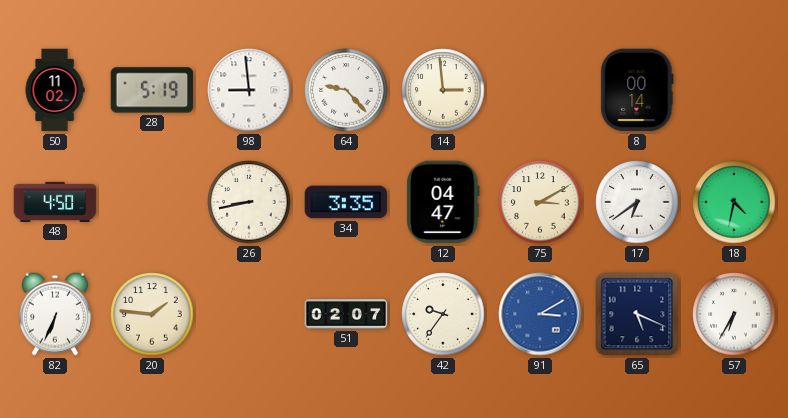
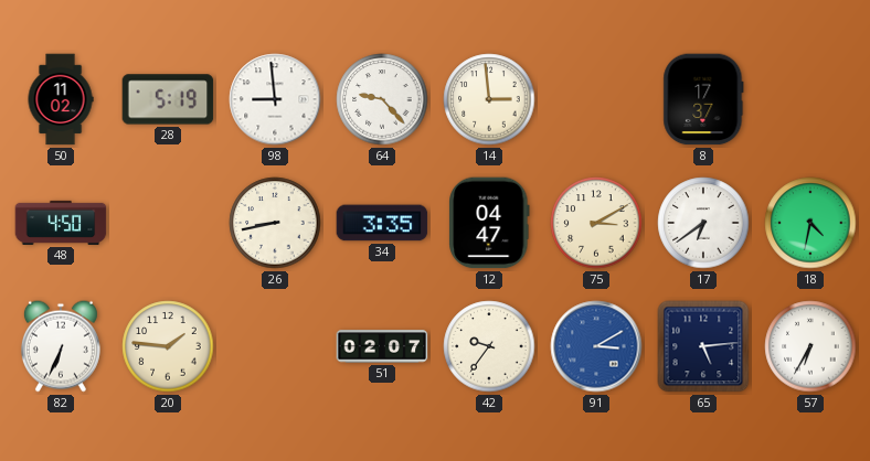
8: 00:14 -> 17:37
65: 5:19 -> 5:14
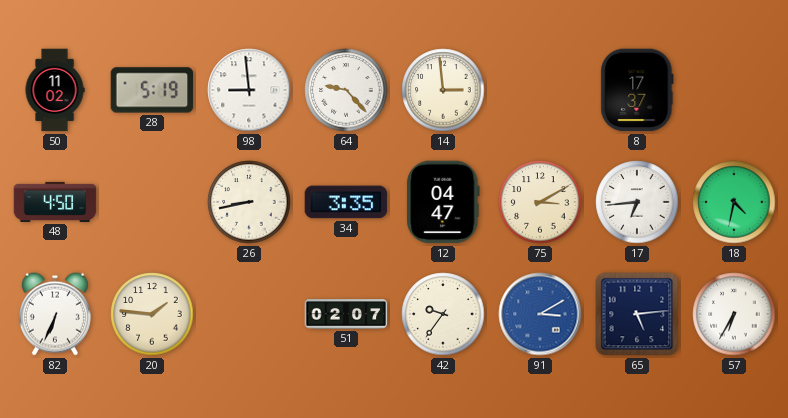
17: 6:39 -> 6:44
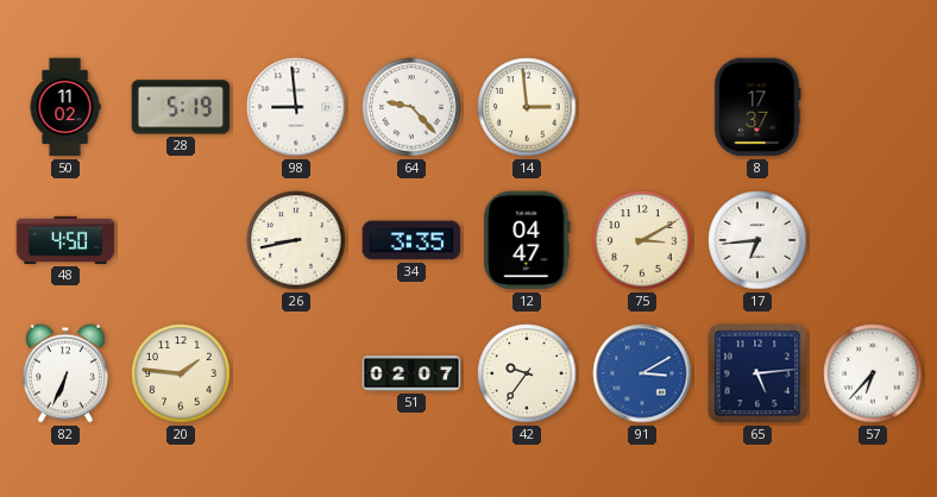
18: 4:32 -> none
57: 6:35 -> 6:37
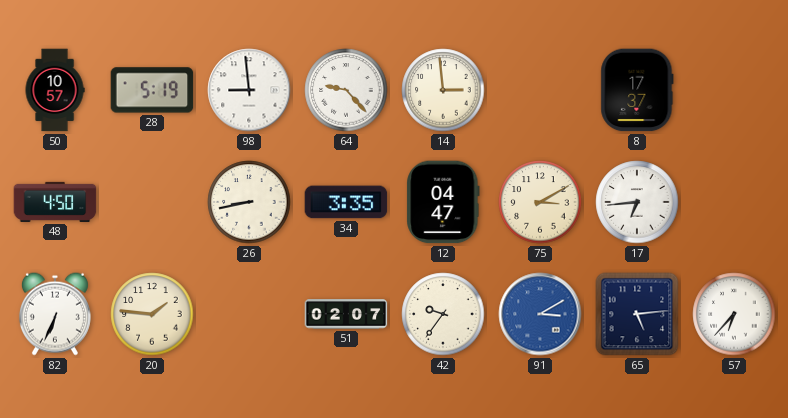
50: 11:02 -> 10:57
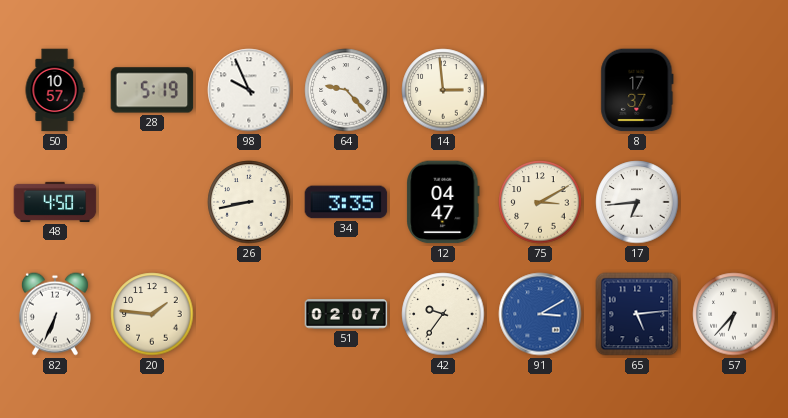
98: 8:59 -> 9:56
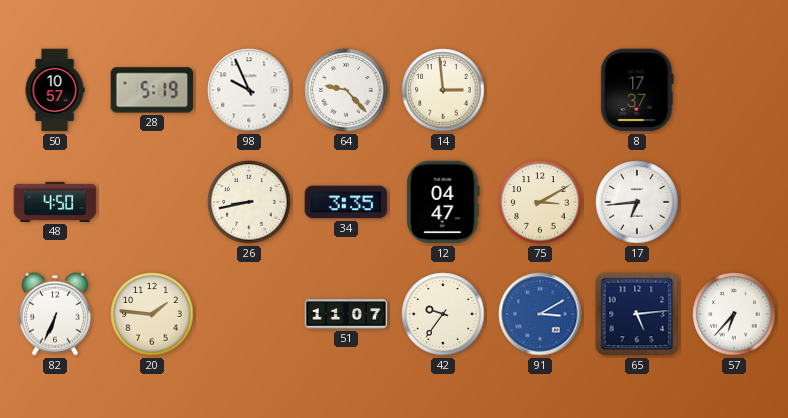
51: 02:07 -> 11:07
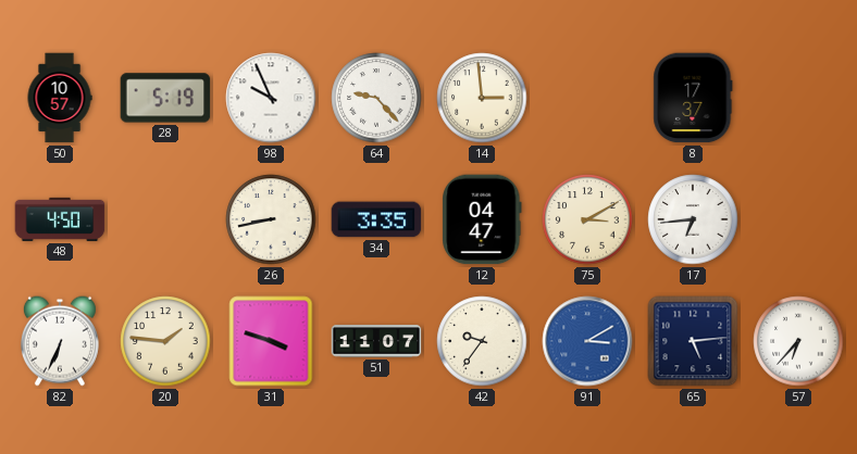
31: none -> 3:48
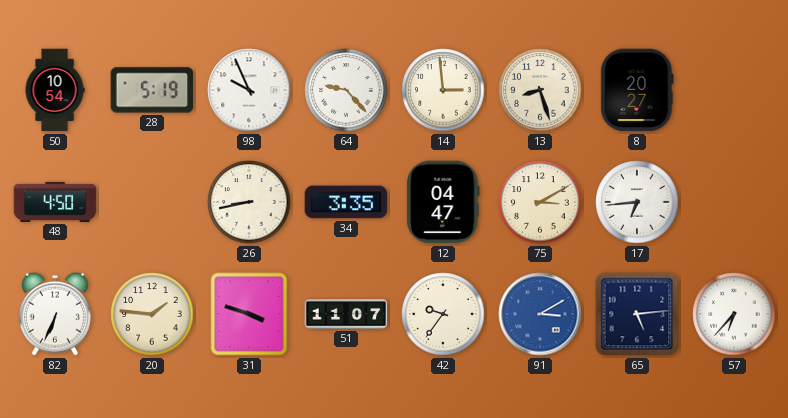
50: 10:57 -> 10:54
13: none -> 8:27
8: 17:37 -> 20:27
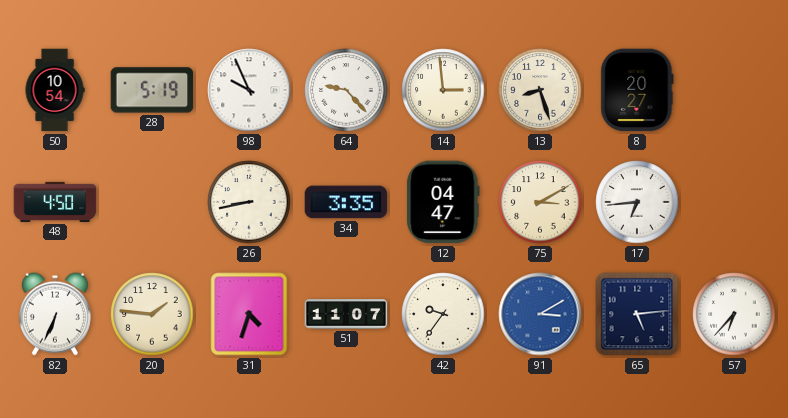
31: 3:48 -> 4:33
